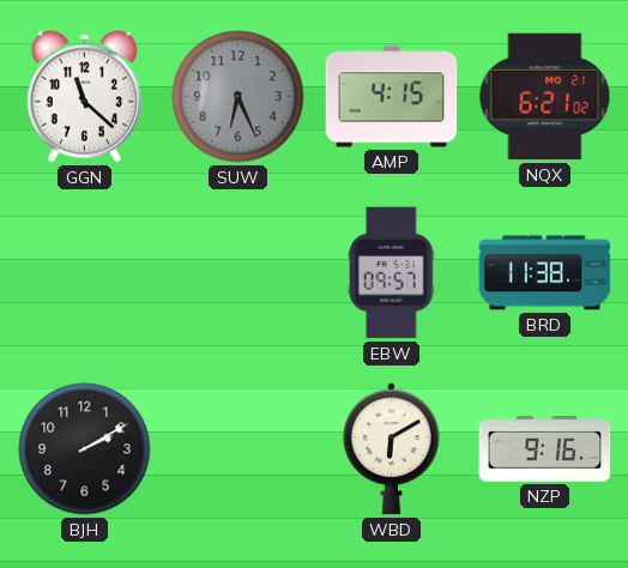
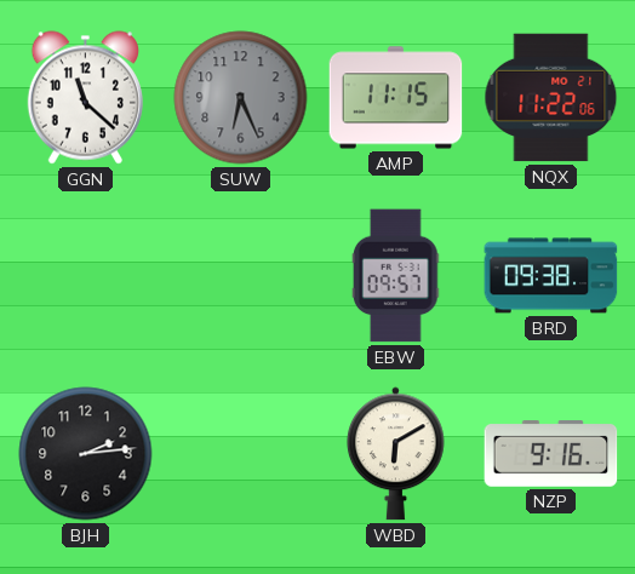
AMP: 4:15 -> 11:15
NQX: 6:21 -> 11:22
BRD: 11:38 -> 09:38
BJH: 2:10 -> 2:14
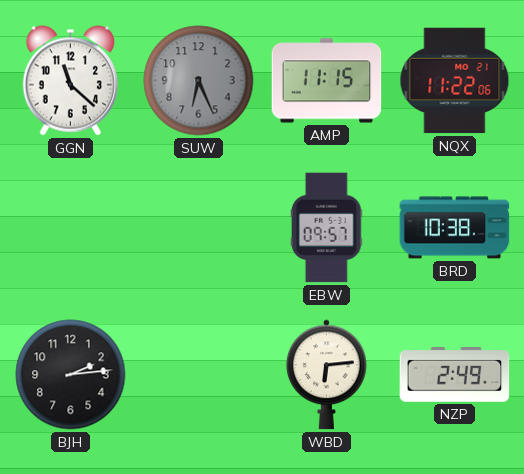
BRD: 09:38 -> 10:38
WBD: 6:10 -> 6:14
NZP: 9:16 -> 2:49
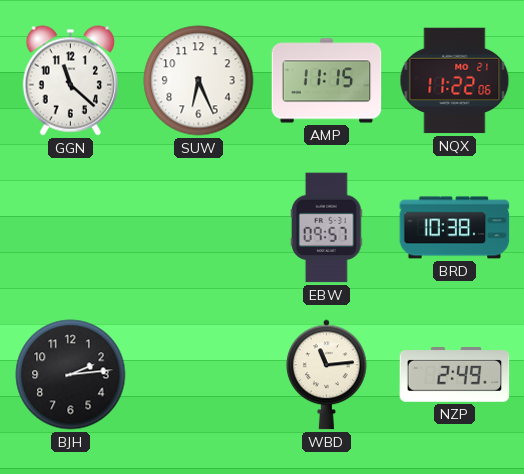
SUW dial: grey -> white
WBD: 6:14 -> 11:14
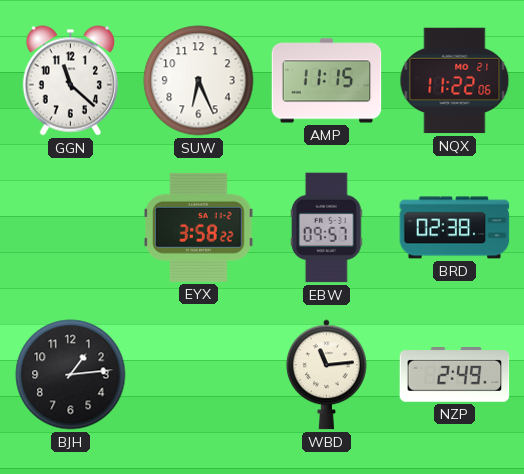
EYX: none -> 3:58
BRD: 10:38 -> 02:38
BJH: 2:14 -> 1:14
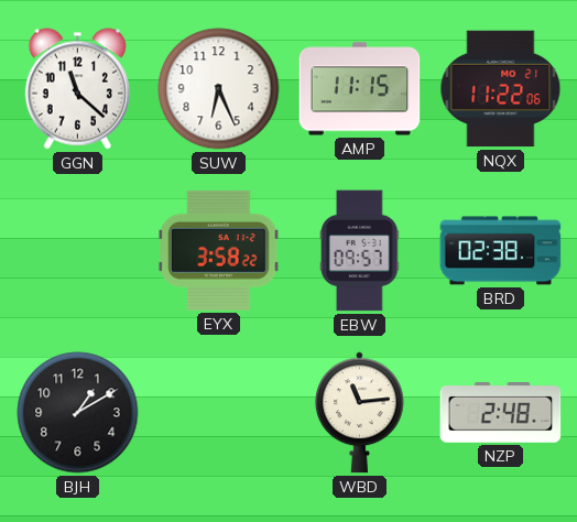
BJH: 1:14 -> 1:10
NZP: 2:49 -> 2:48
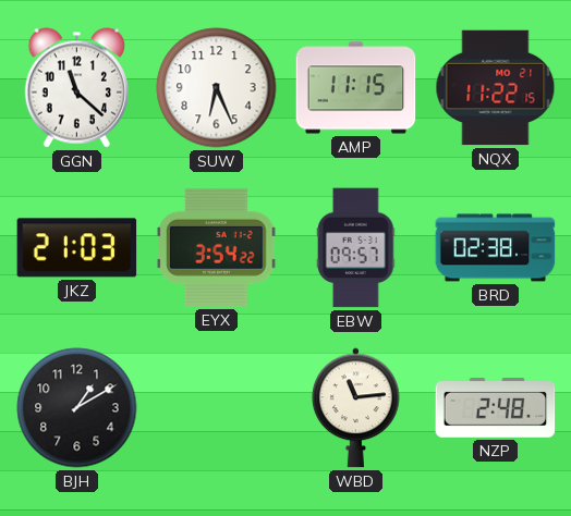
NQX: 11:22:06 -> 11:22:15
JKZ: none -> 21:03
EYX: 3:58 -> 3:54
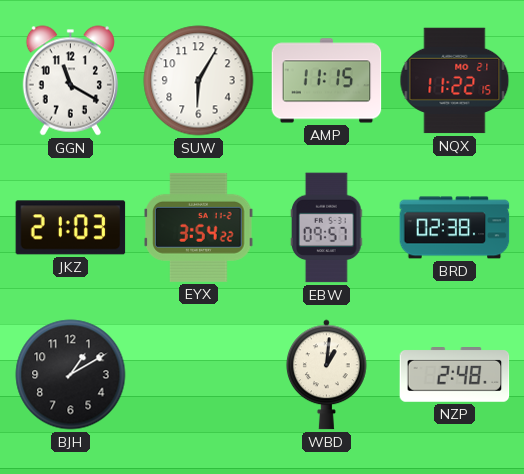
GGN: 11:22 -> 11:20
SUW: 6:26 -> 6:05
WBD: 11:14 -> 1:01
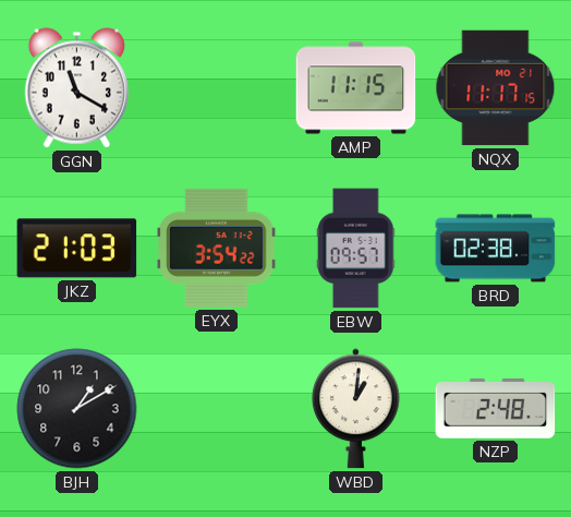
SUW: 6:05 -> none
NQX: 11:22 -> 11:17
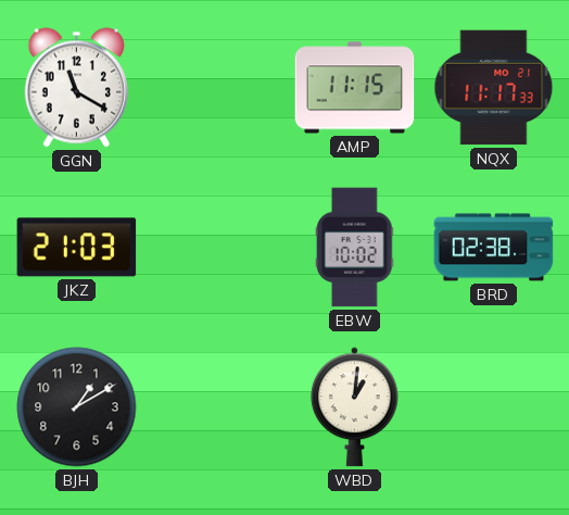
NQX: 11:17:15 -> 11:17:33
EYX: 3:54 -> none
EBW: 09:57 -> 10:02
NZP: 2:48 -> none
